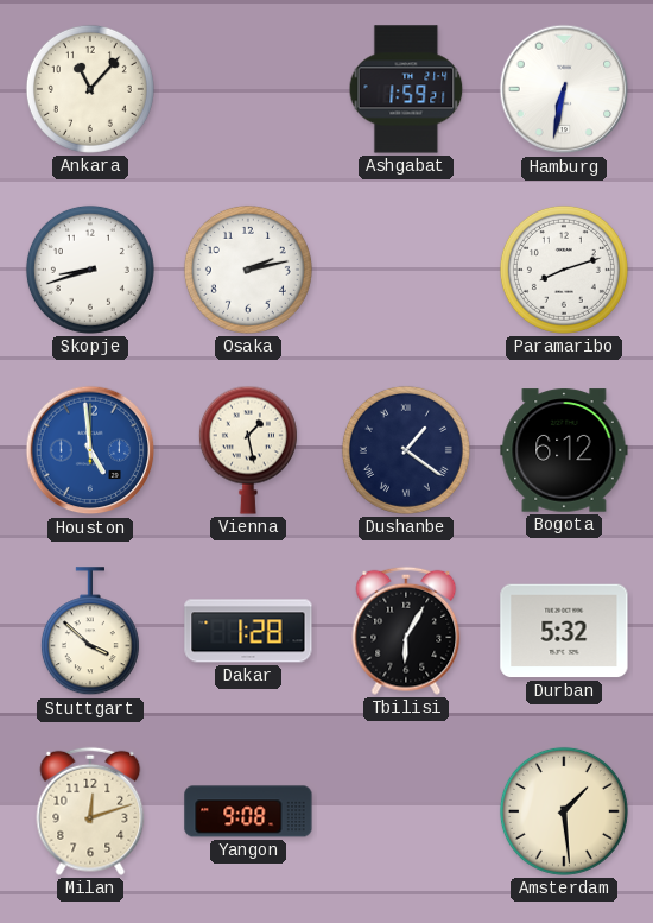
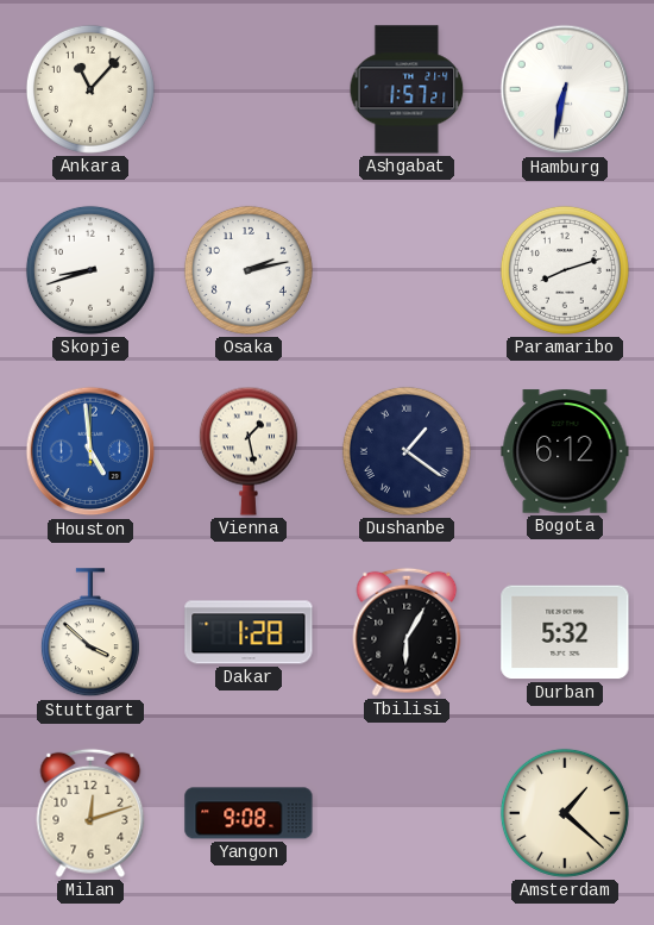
Ashgabat: 1:59 -> 1:57
Amsterdam: 1:29 -> 1:22
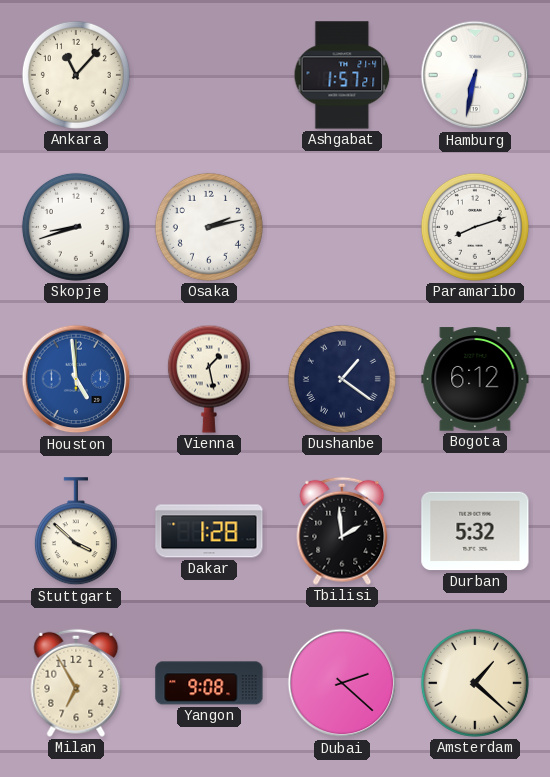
Tbilisi: 6:05 -> 1:59
Milan: 12:12 -> 6:55
Dubai: none -> 2:22
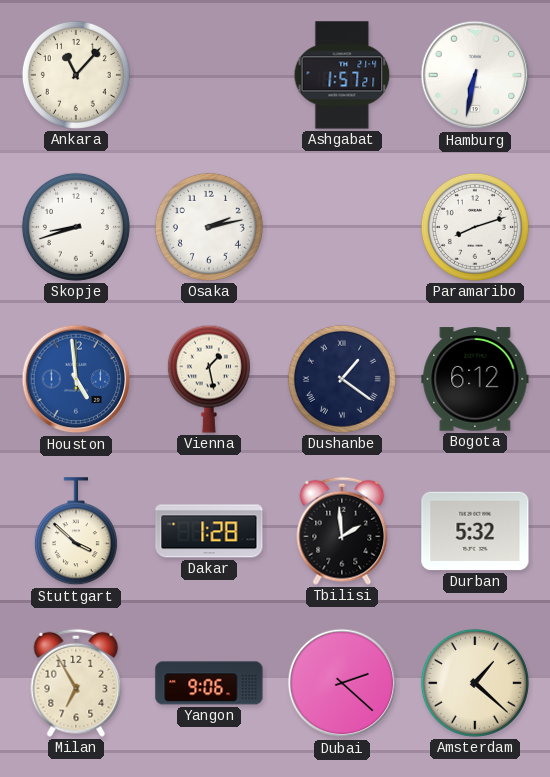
Yangon: 9:08 -> 9:06
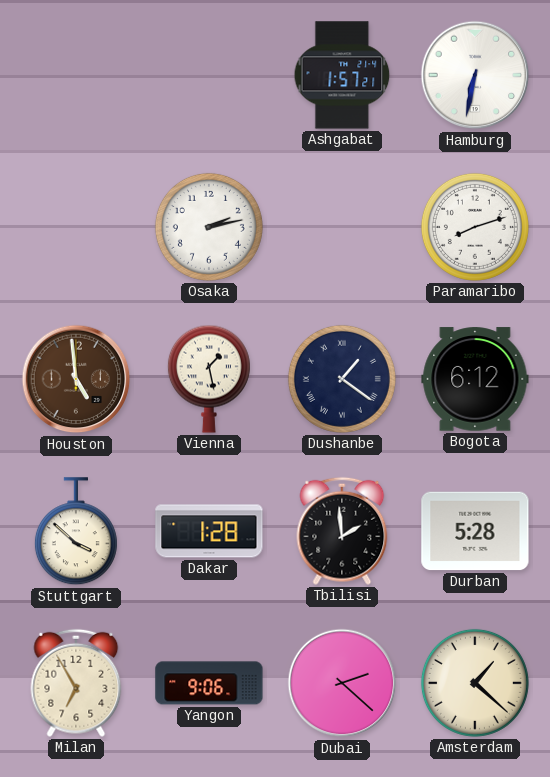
Ankara: 11:07 -> none
Skopje: 8:42 -> none
Houston dial: blue -> brown
Durban: 5:32 -> 5:28
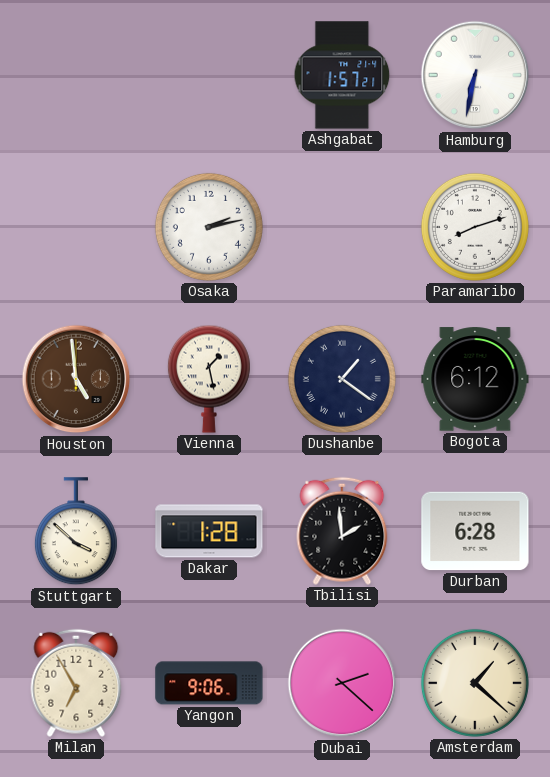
Durban: 5:28 -> 6:28
